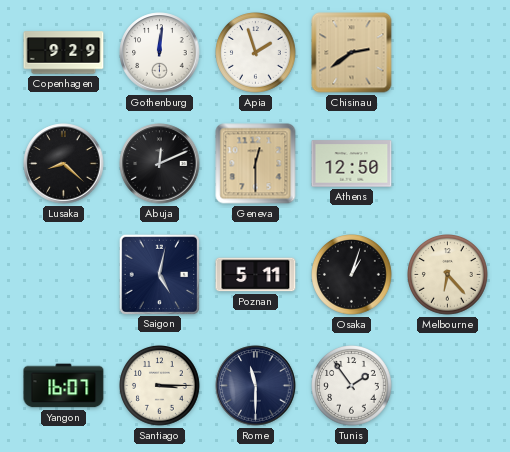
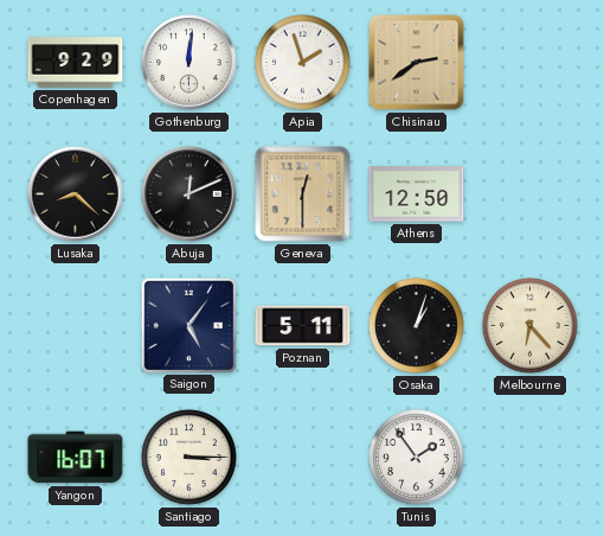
Saigon: 5:02 -> 5:06
Rome: 11:30 -> none
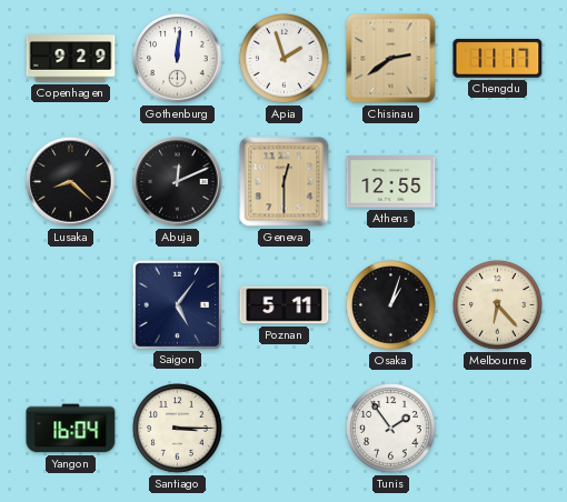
Chengdu: none -> 11:17
Athens: 12:50 -> 12:55
Yangon: 16:07 -> 16:04
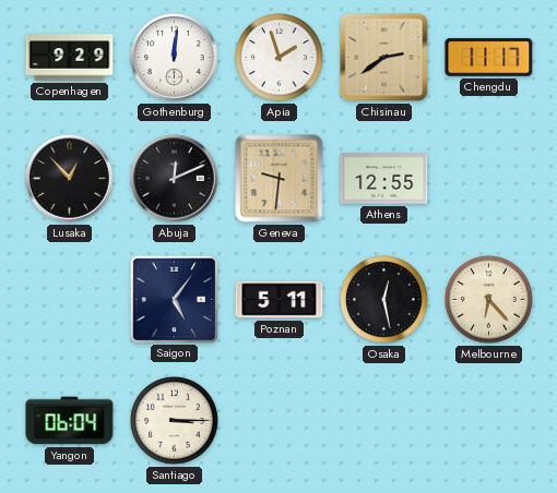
Lusaka: 8:22 -> 12:53
Geneva: 12:30 -> 9:31
Osaka: 1:03 -> 12:28
Yangon: 16:04 -> 06:04
Tunis: 1:54 -> none
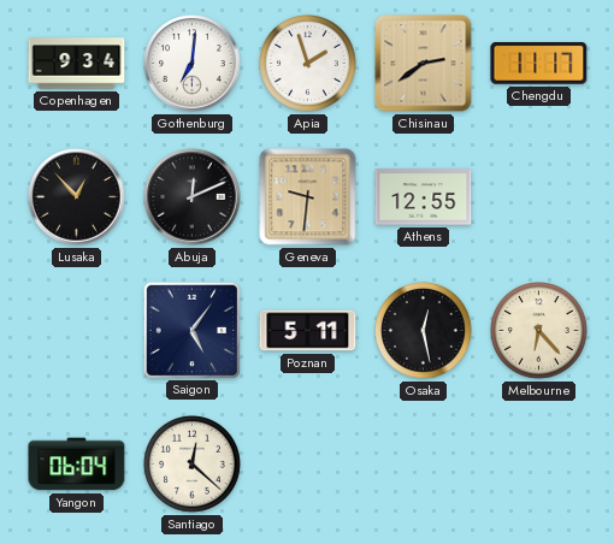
Copenhagen: 9:29 -> 9:34
Gothenburg: 12:01 -> 7:01
Santiago: 3:15 -> 12:22
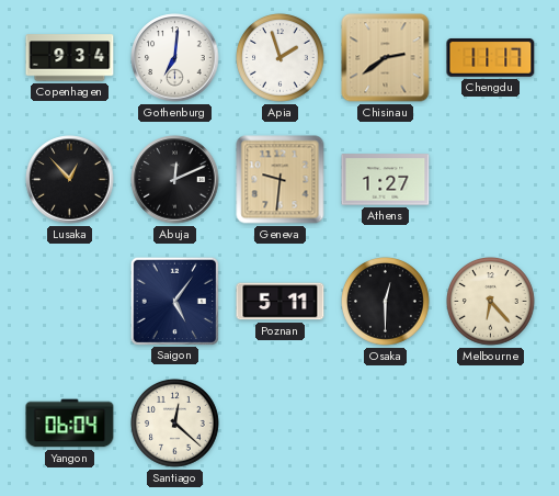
Athens: 12:55 -> 1:27
Osaka: 12:28 -> 12:30
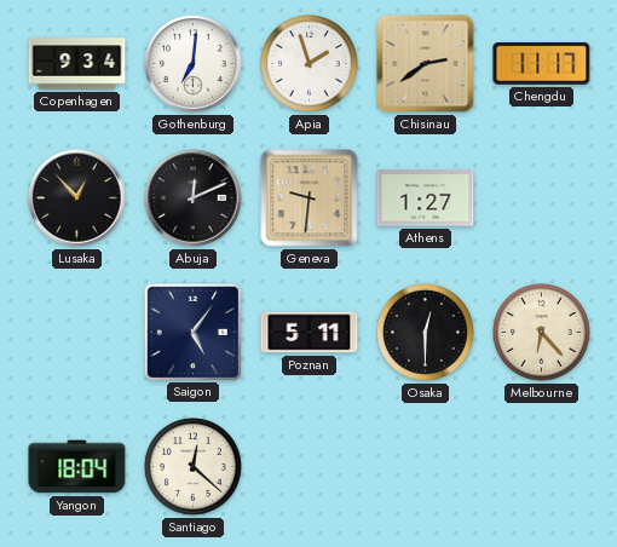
Yangon: 06:04 -> 18:04
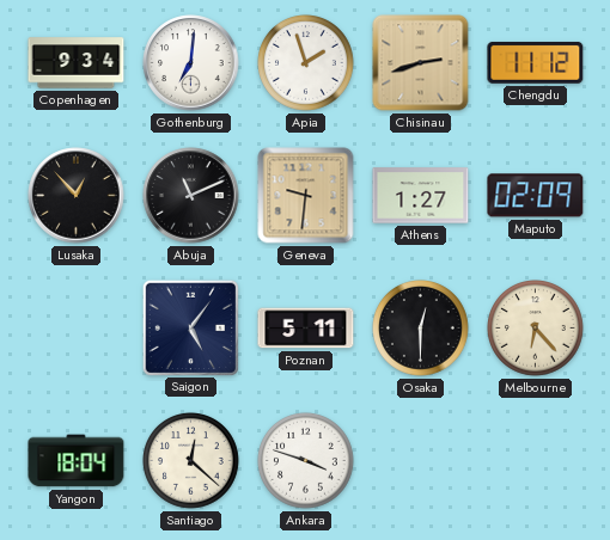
Chisinau: 2:39 -> 2:42
Chengdu: 11:17 -> 11:12
Abuja: 12:11 -> 11:11
Maputo: none -> 02:09
Ankara: none -> 3:48
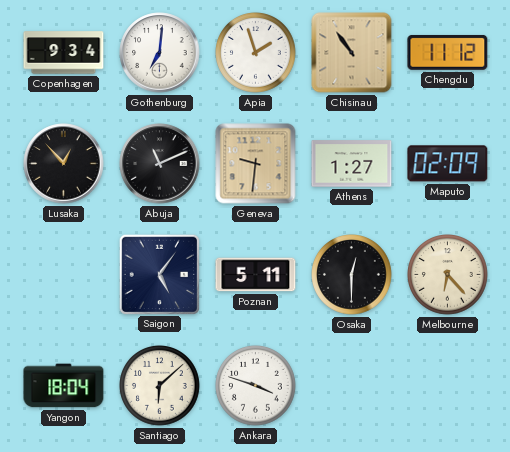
Chisinau: 2:42 -> 10:54
Santiago: 12:22 -> 6:08
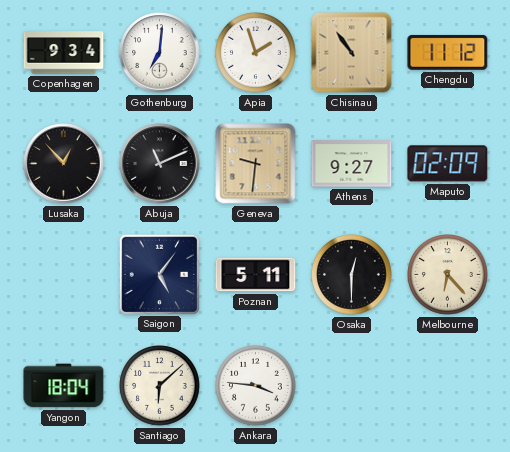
Athens: 1:27 -> 9:27
Ankara: 3:48 -> 3:46
